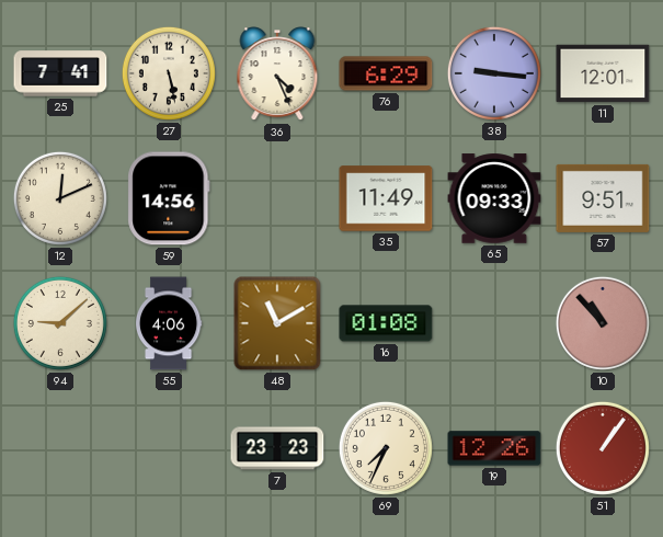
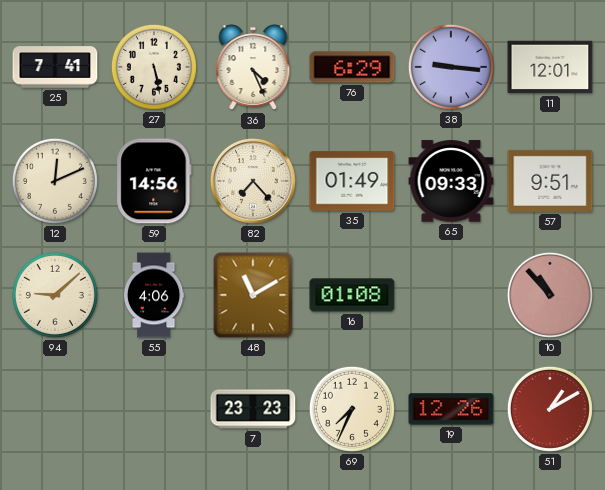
82: none -> 7:23
35: 11:49 -> 01:49
51: 1:06 -> 1:10
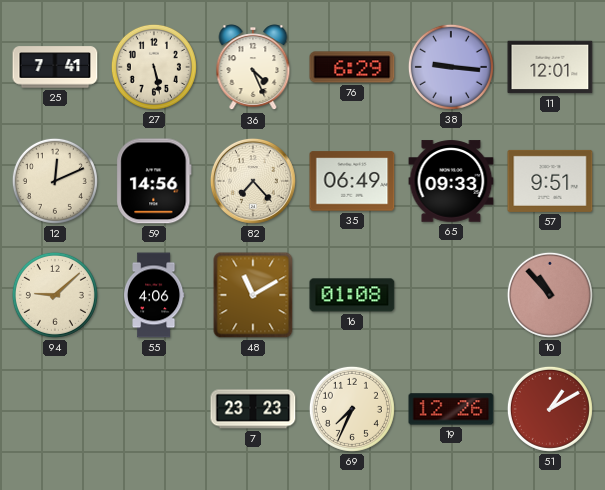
35: 01:49 -> 06:49
